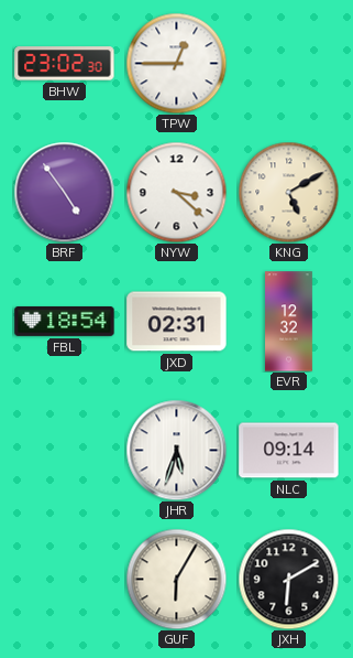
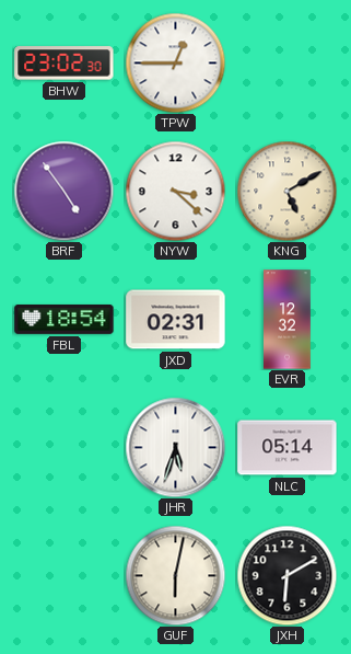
NLC: 09:14 -> 05:14
GUF: 6:05 -> 6:02
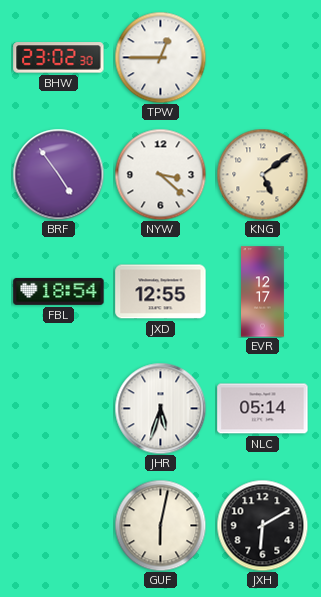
KNG: 5:10 -> 5:09
JXD: 02:31 -> 12:55
EVR: 12:32 -> 12:17
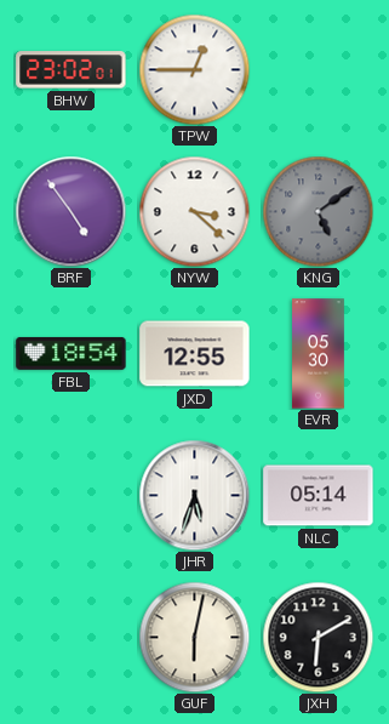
BHW: 23:02:30 -> 23:02:01
KNG dial: cream -> grey
EVR: 12:17 -> 05:30
